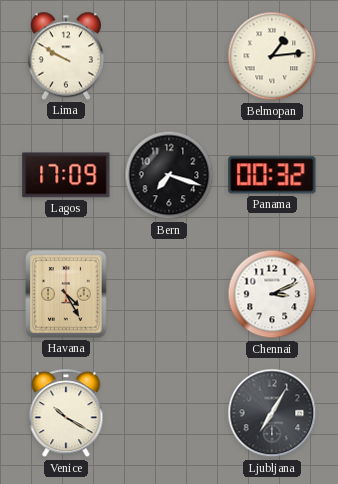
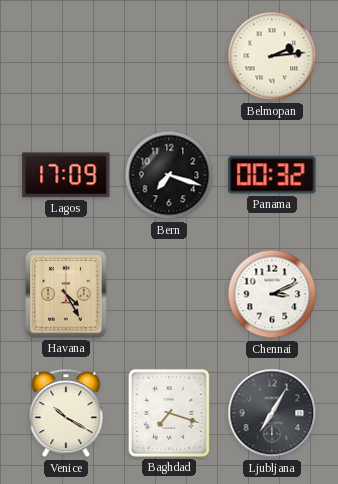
Lima: 9:50 -> none
Belmopan: 1:14 -> 2:14
Baghdad: none -> 7:18
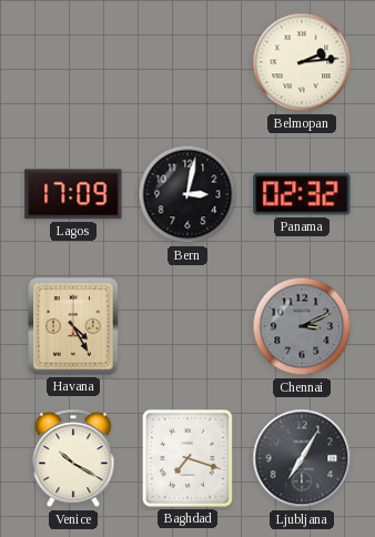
Bern: 7:18 -> 3:02
Panama: 00:32 -> 02:32
Chennai dial: white -> grey
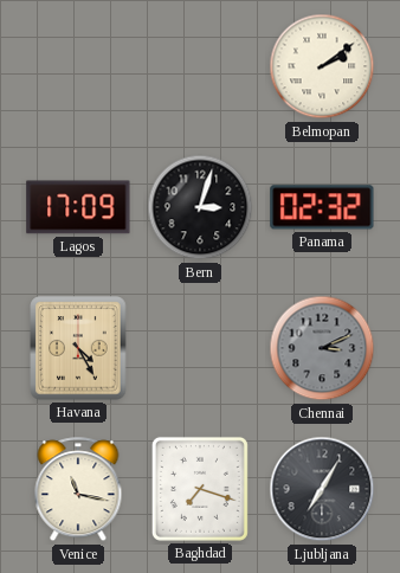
Belmopan: 2:14 -> 2:09
Bern: 3:02 -> 3:03
Venice: 10:20 -> 11:17
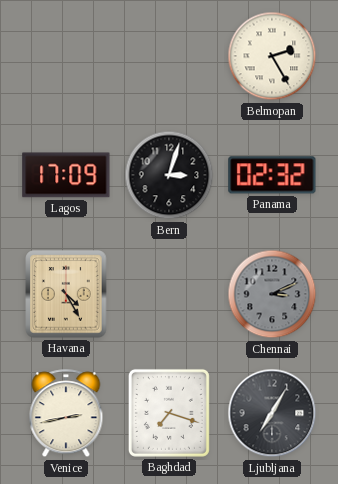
Belmopan: 2:09 -> 2:25
Venice: 11:17 -> 2:43
